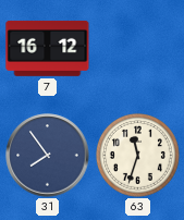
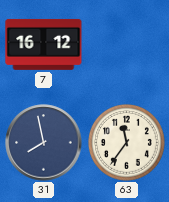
31: 7:54 -> 7:58
63: 11:33 -> 11:36
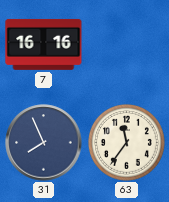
7: 16:12 -> 16:16
31: 7:58 -> 7:56
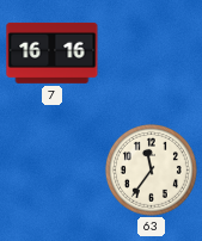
31: 7:56 -> none
